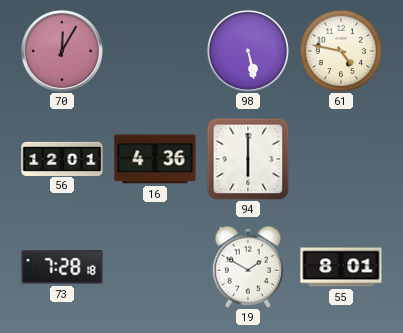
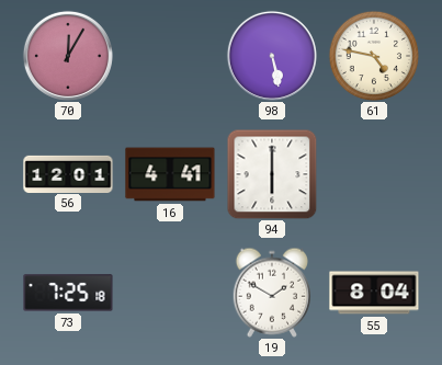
16: 4:36 -> 4:41
73: 7:28 -> 7:25
55: 8:01 -> 8:04
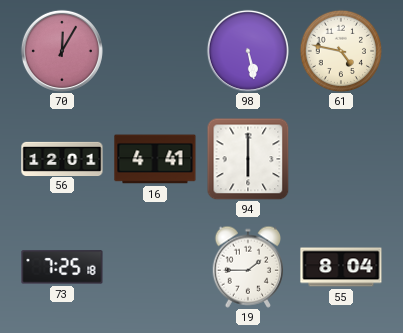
19: 1:50 -> 1:45
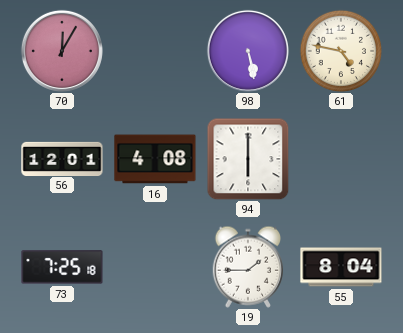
16: 4:41 -> 4:08
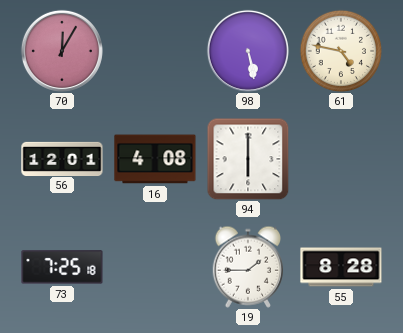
55: 8:04 -> 8:28
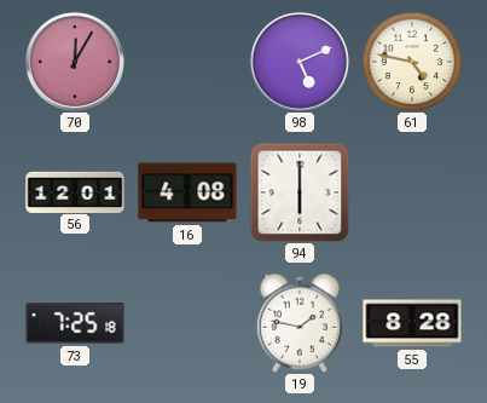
98: 5:28 -> 5:11
19: 1:45 -> 1:47
